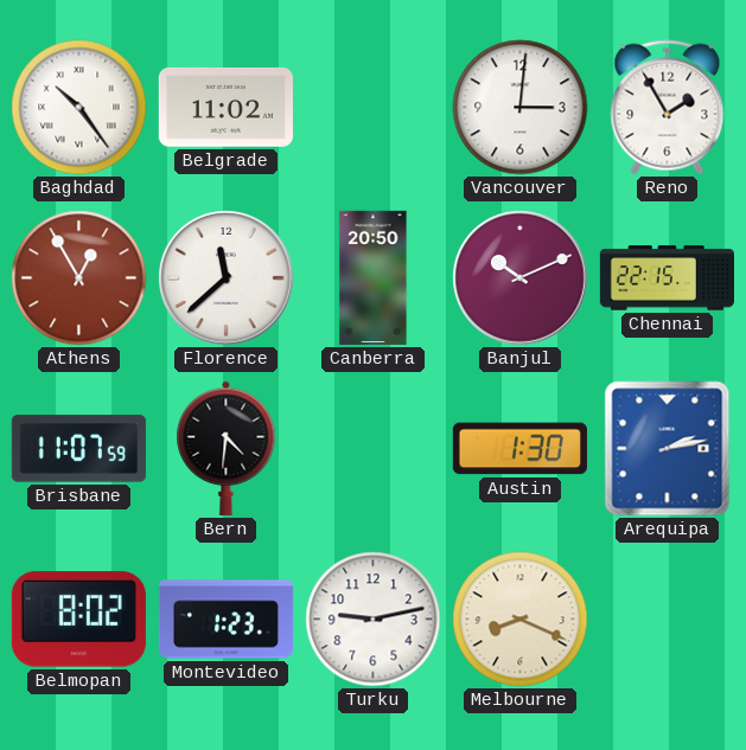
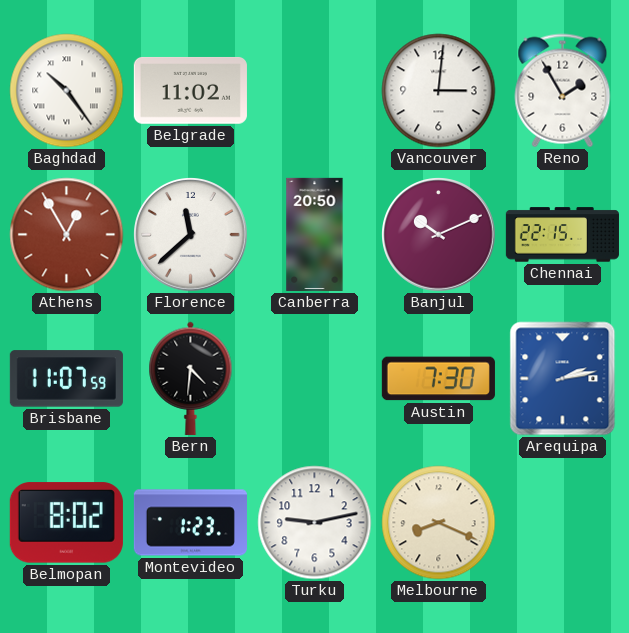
Austin: 1:30 -> 7:30
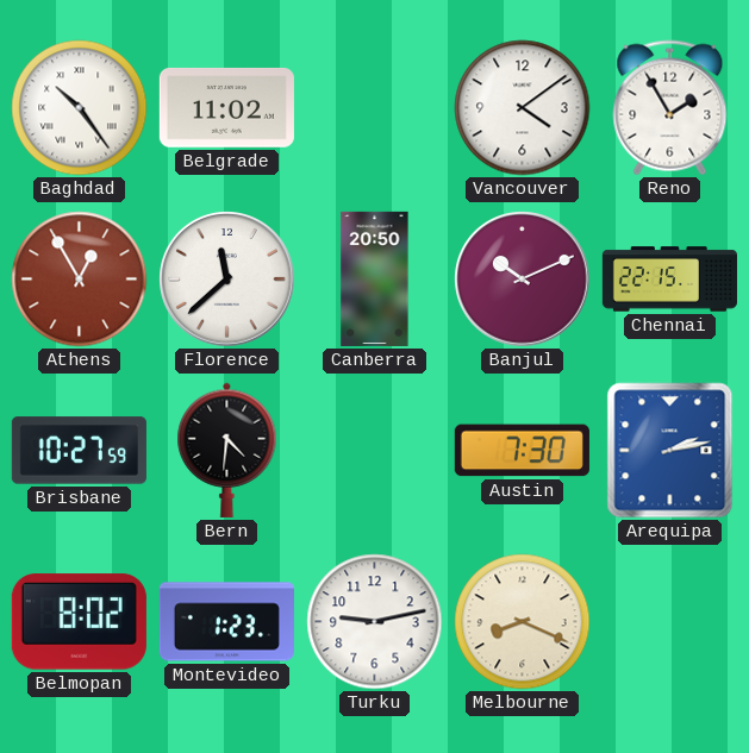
Vancouver: 3:01 -> 4:09
Brisbane: 11:07 -> 10:27
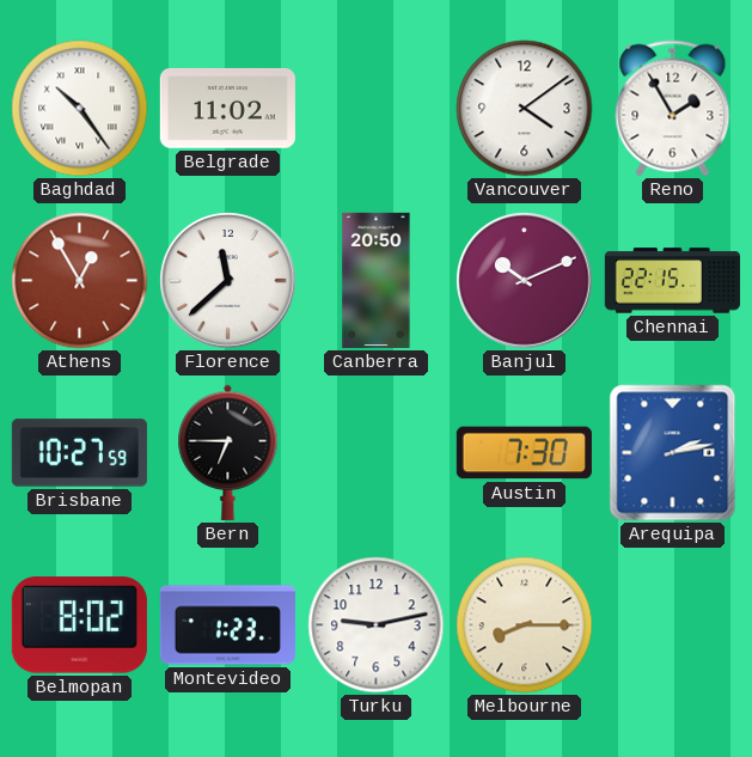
Bern: 4:31 -> 6:45
Melbourne: 8:19 -> 8:15
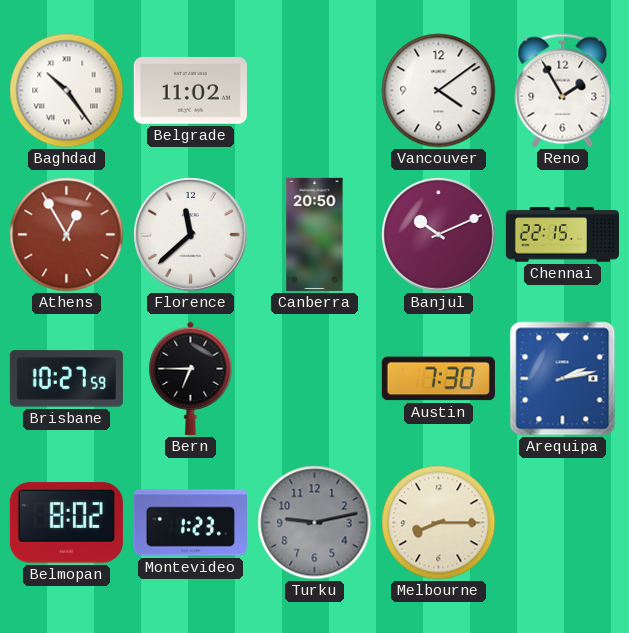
Turku dial: white -> grey
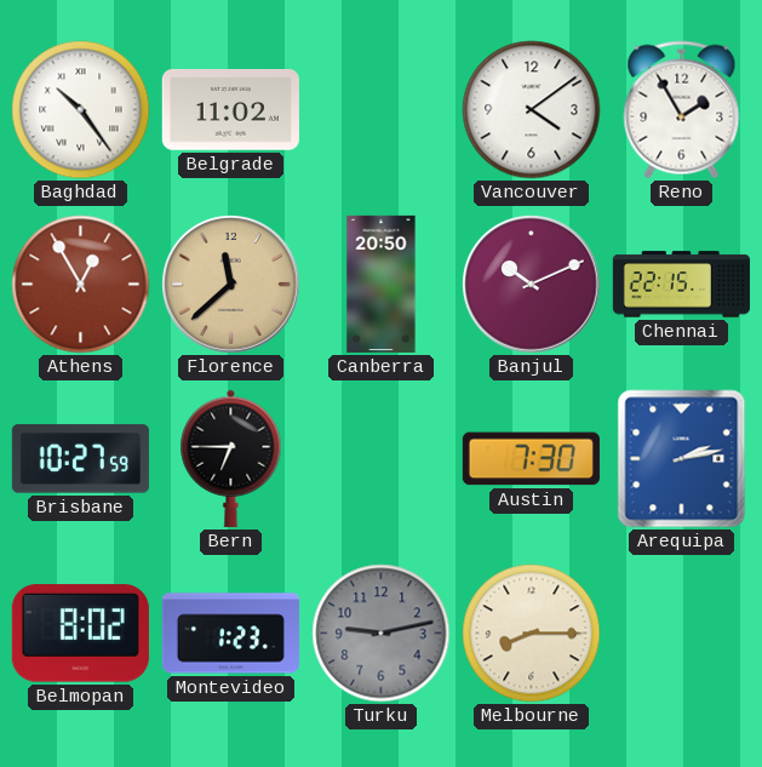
Florence dial: white -> champagne
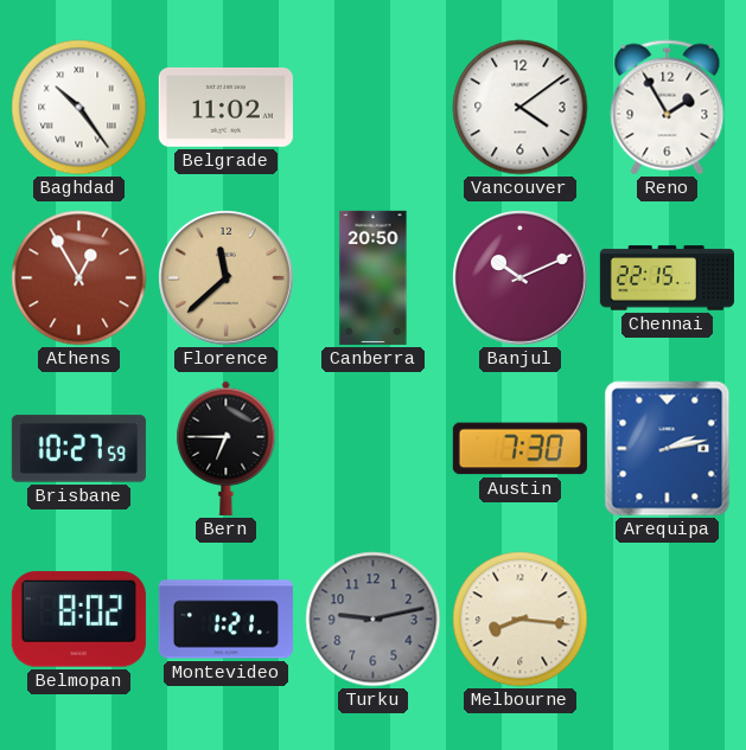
Montevideo: 1:23 -> 1:21
Melbourne: 8:15 -> 8:16
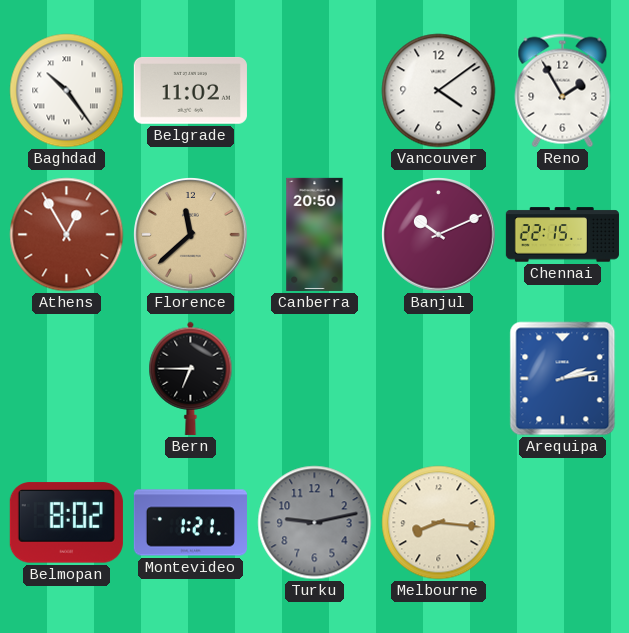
Brisbane: 10:27 -> none
Austin: 7:30 -> none
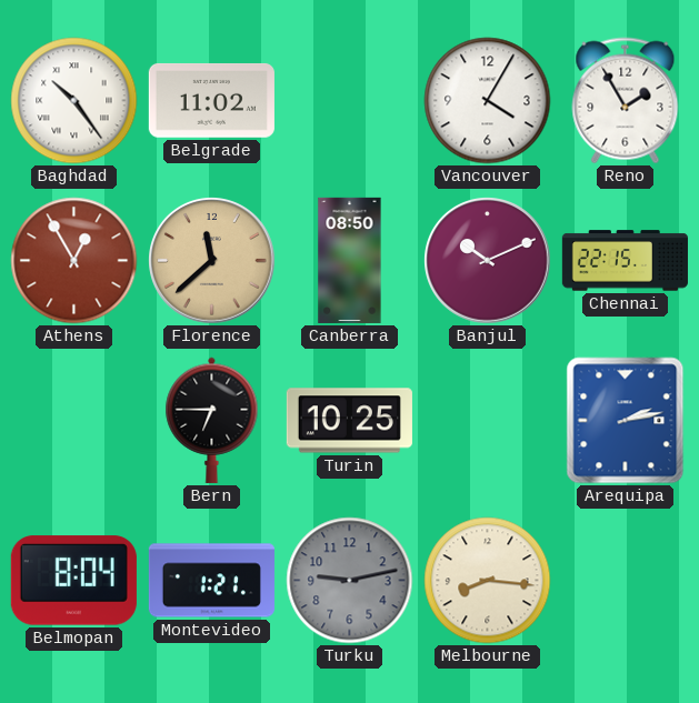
Vancouver: 4:09 -> 4:05
Canberra: 20:50 -> 08:50
Turin: none -> 10:25
Belmopan: 8:02 -> 8:04
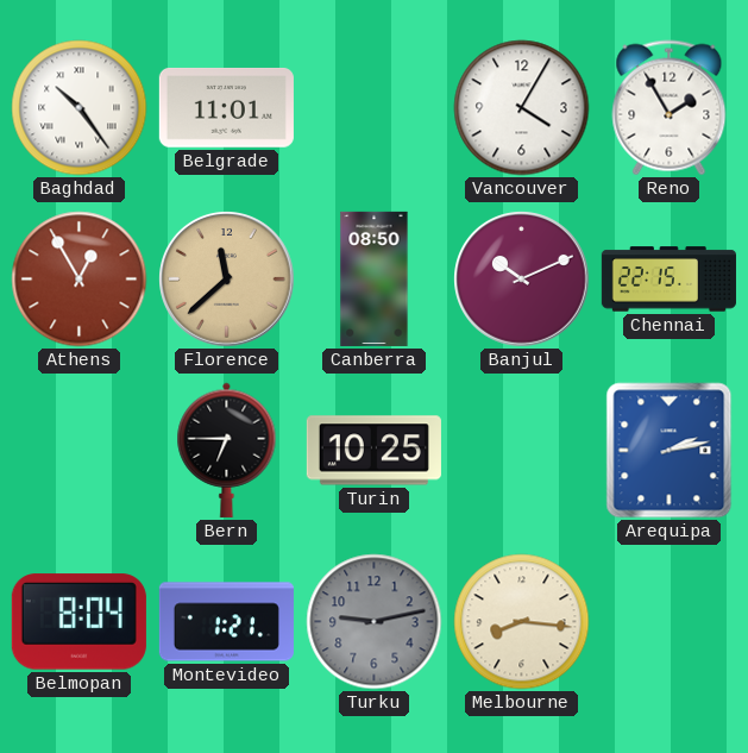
Belgrade: 11:02 -> 11:01
